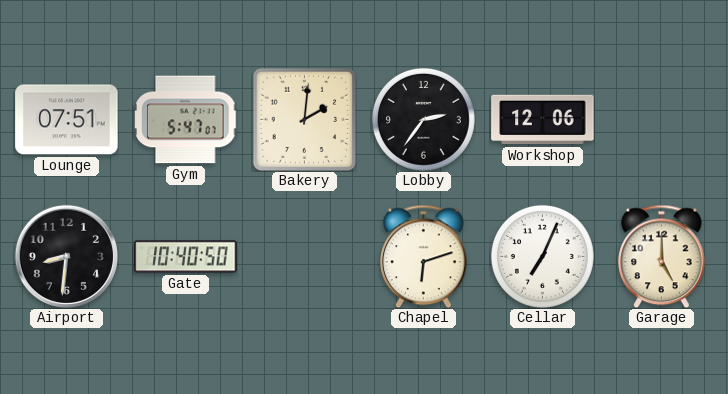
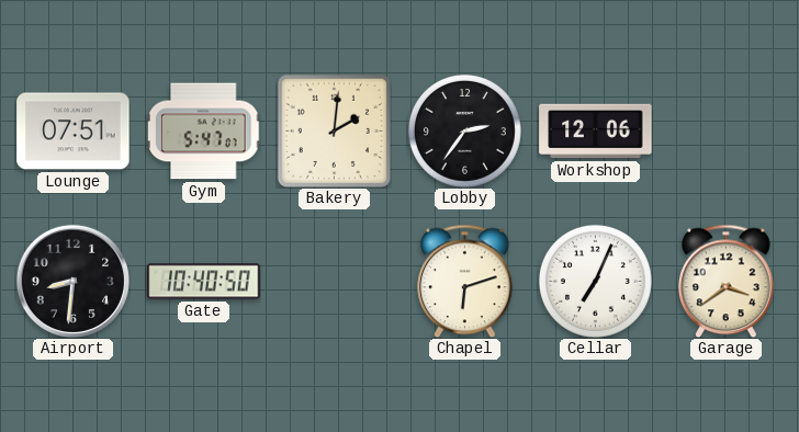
Garage: 5:00 -> 3:39
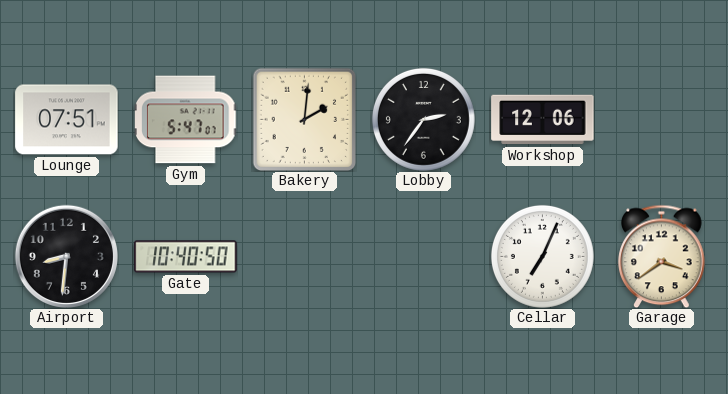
Chapel: 6:12 -> none
